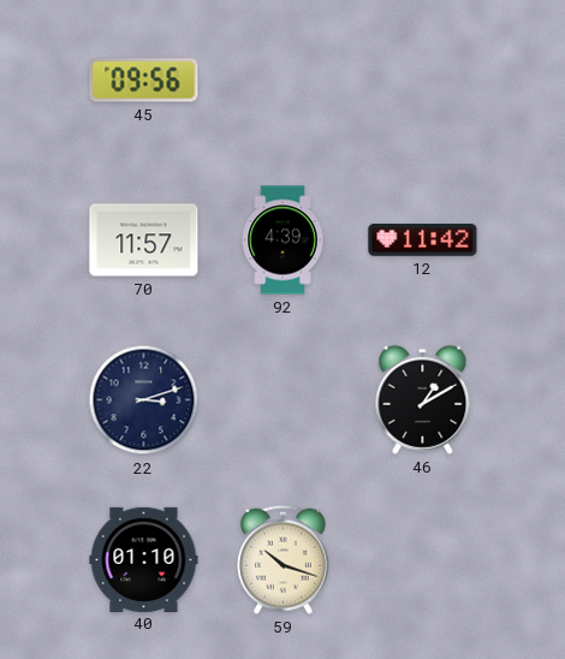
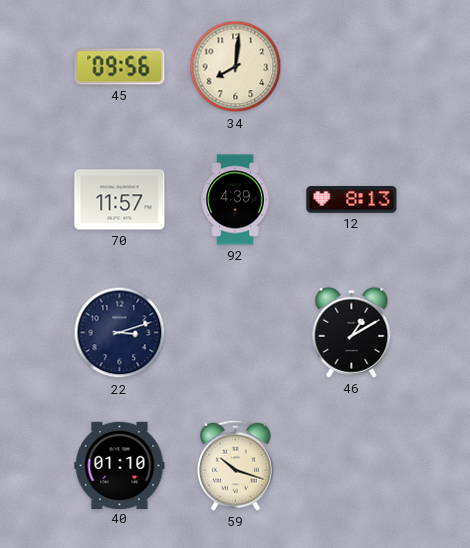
34: none -> 8:01
12: 11:42 -> 8:13
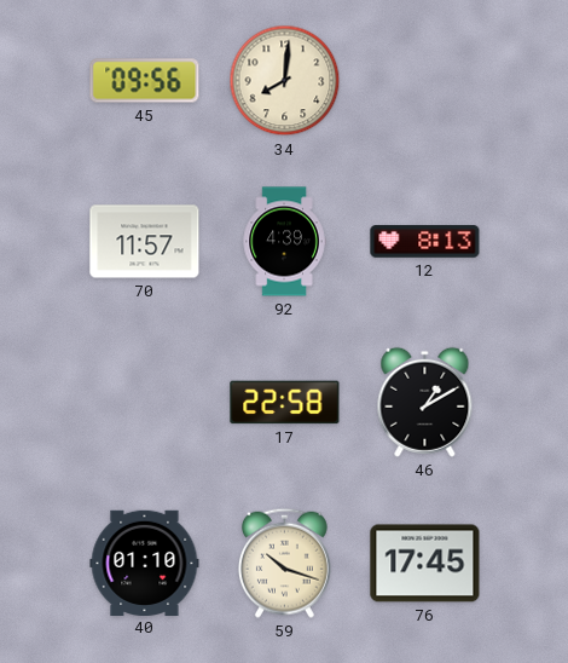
22: 3:12 -> none
17: none -> 22:58
76: none -> 17:45
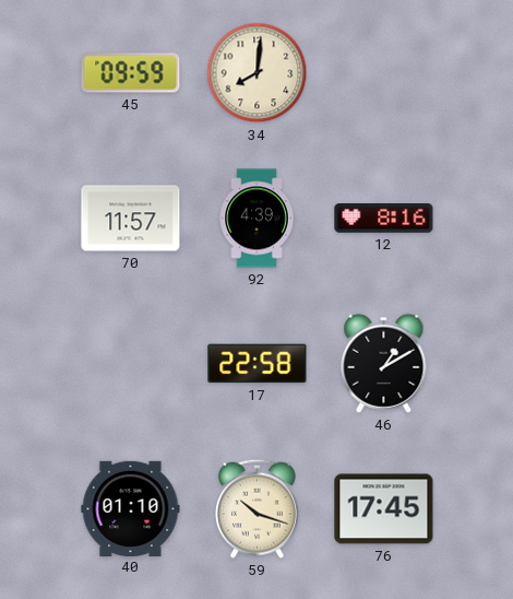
45: 09:56 -> 09:59
12: 8:13 -> 8:16
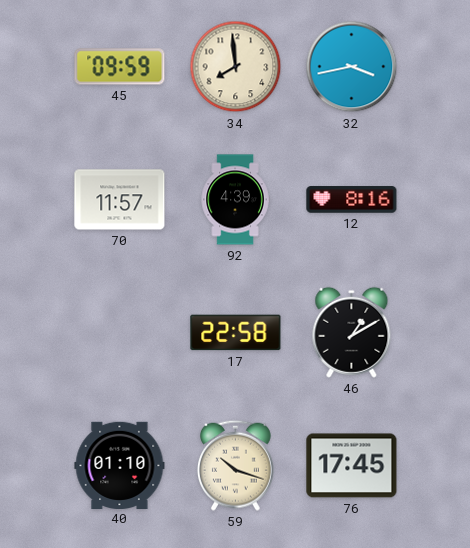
34: 8:01 -> 7:59
32: none -> 3:43
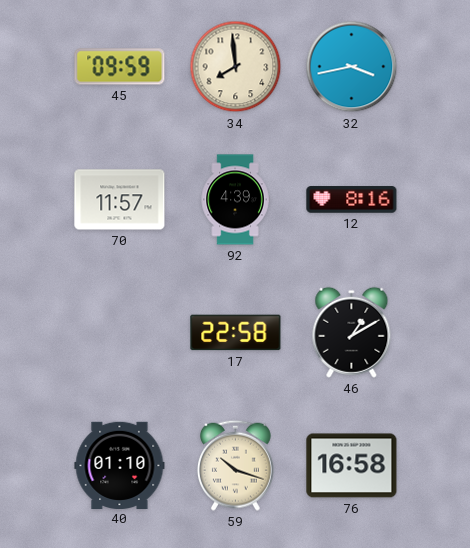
76: 17:45 -> 16:58
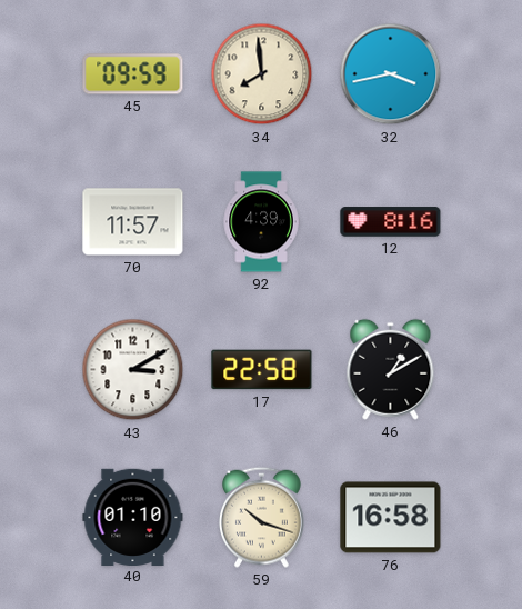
43: none -> 3:10
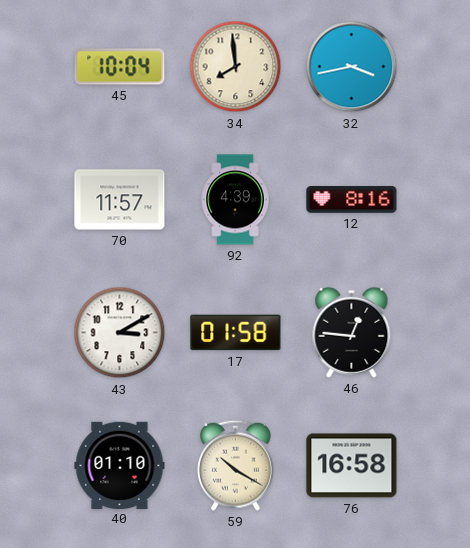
45: 09:59 -> 10:04
17: 22:58 -> 01:58
46: 1:10 -> 12:46
59: 10:18 -> 10:20
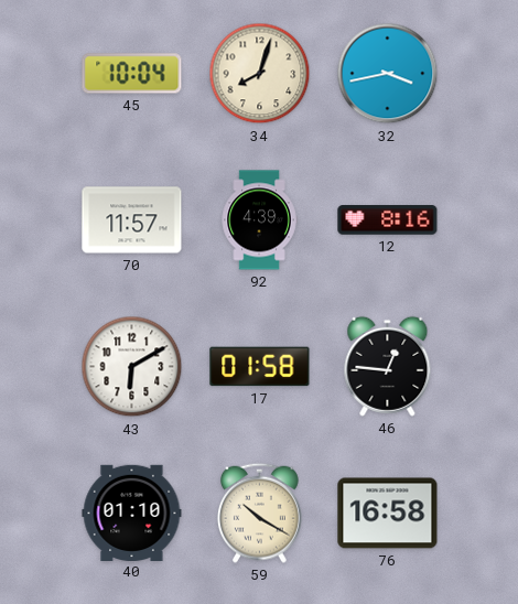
34: 7:59 -> 8:03
43: 3:10 -> 6:10
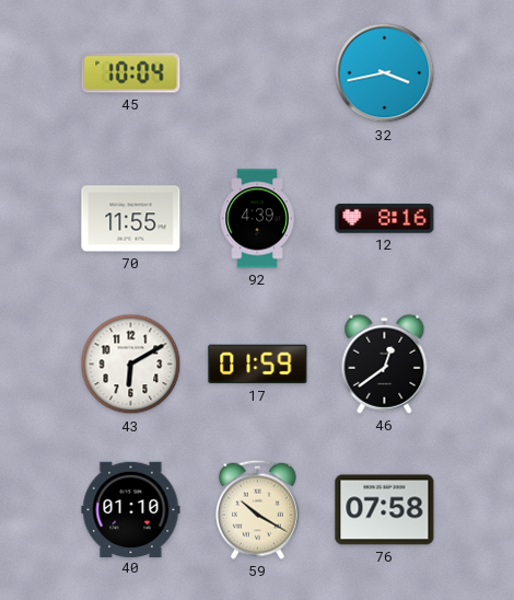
34: 8:03 -> none
70: 11:57 -> 11:55
17: 01:58 -> 01:59
46: 12:46 -> 12:39
76: 16:58 -> 07:58
